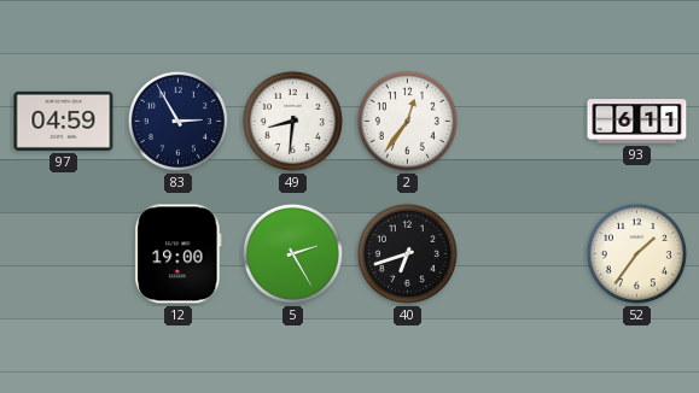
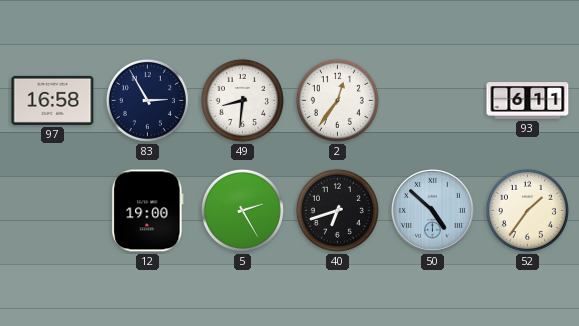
97: 04:59 -> 16:58
50: none -> 4:52
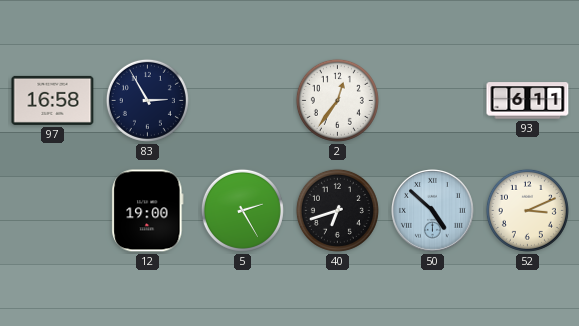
49: 8:31 -> none
52: 1:36 -> 3:11
